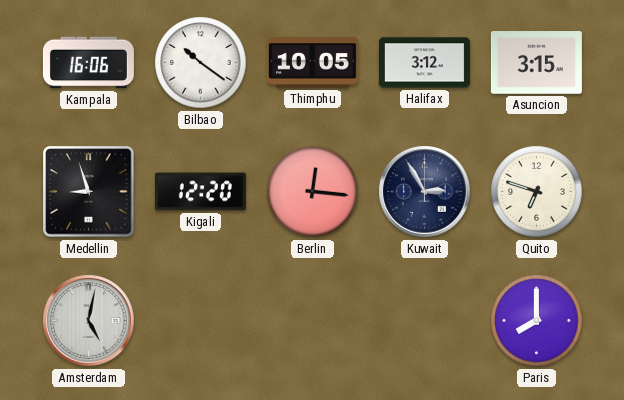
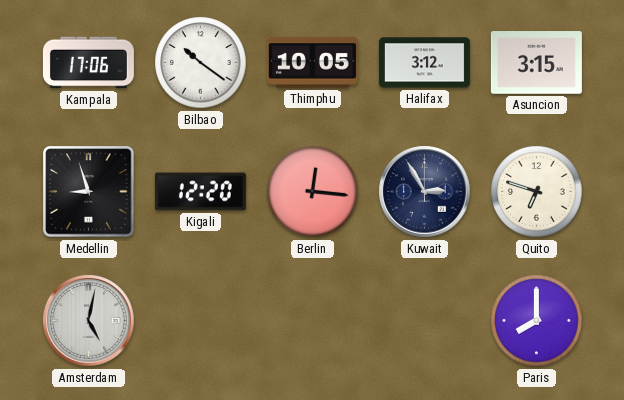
Kampala: 16:06 -> 17:06
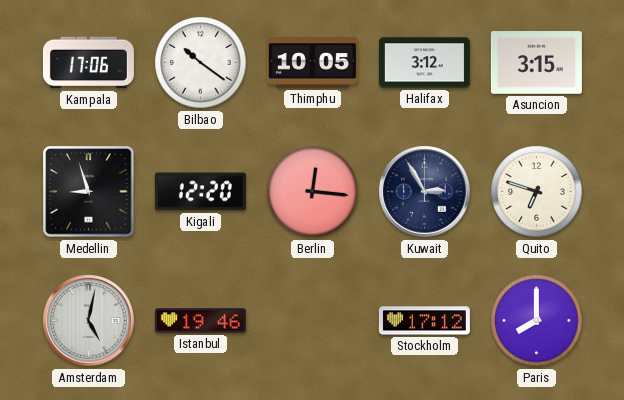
Istanbul: none -> 19:46
Stockholm: none -> 17:12
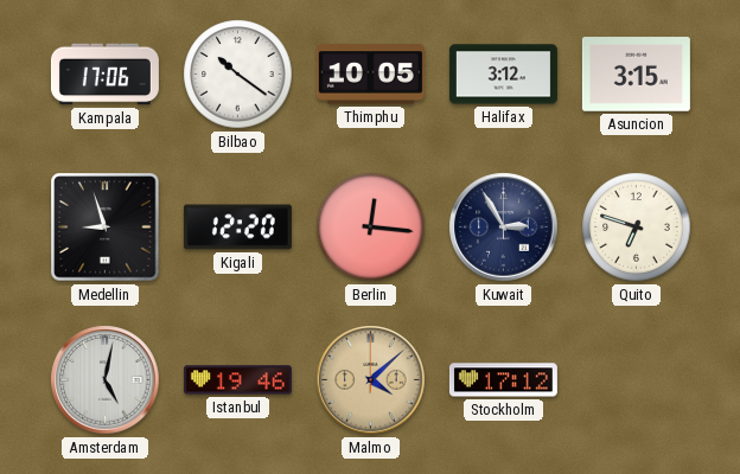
Malmo: none -> 4:08
Paris: 8:00 -> none
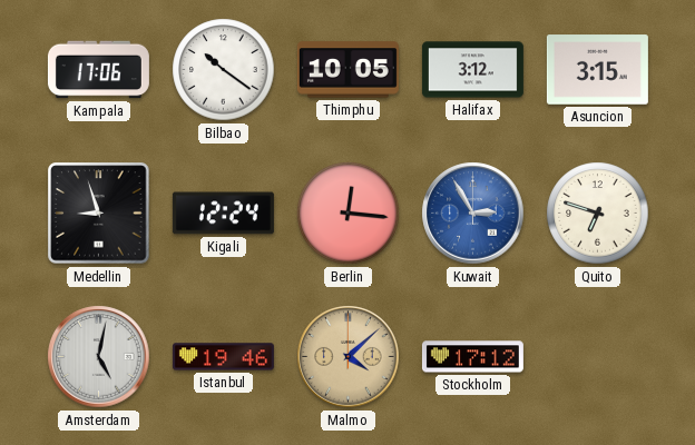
Kigali: 12:20 -> 12:24
Kuwait dial: navy -> blue
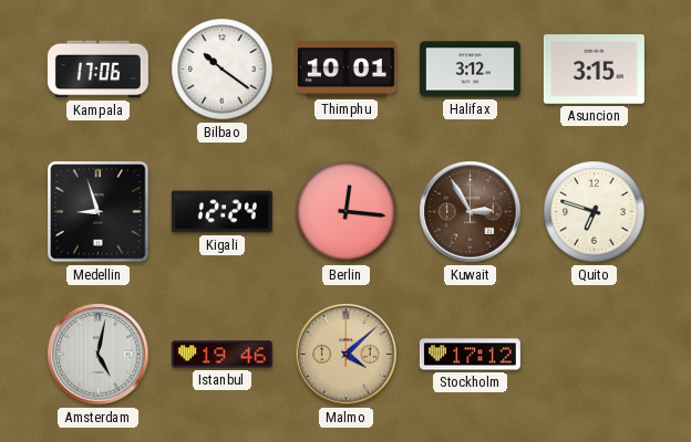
Thimphu: 10:05 -> 10:01
Kuwait dial: blue -> brown
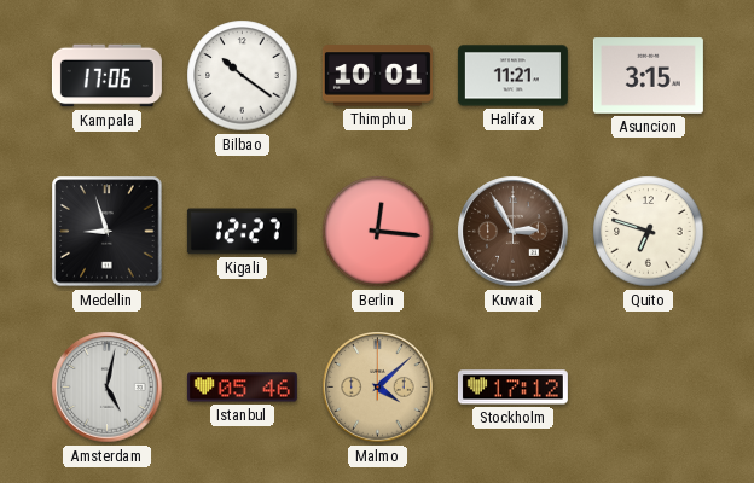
Halifax: 3:12 -> 11:21
Kigali: 12:24 -> 12:27
Istanbul: 19:46 -> 05:46
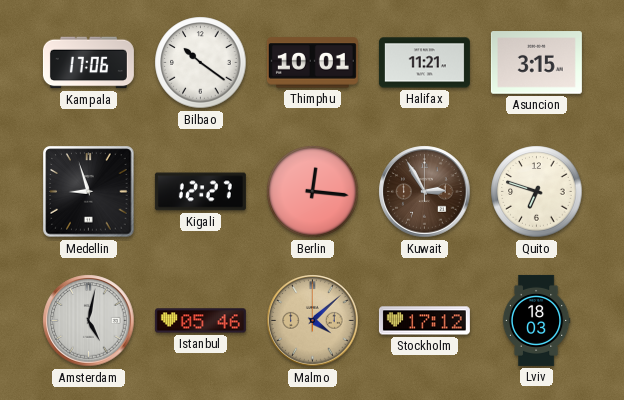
Lviv: none -> 18:03
